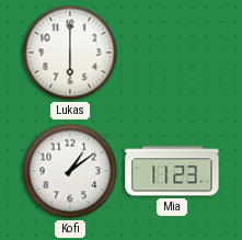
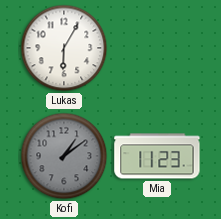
Lukas: 6:00 -> 6:05
Kofi dial: white -> grey
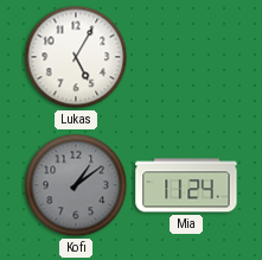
Lukas: 6:05 -> 5:05
Mia: 11:23 -> 11:24
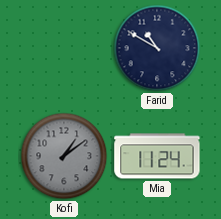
Lukas: 5:05 -> none
Farid: none -> 10:50
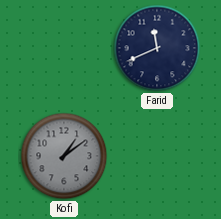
Farid: 10:50 -> 11:41
Mia: 11:24 -> none
